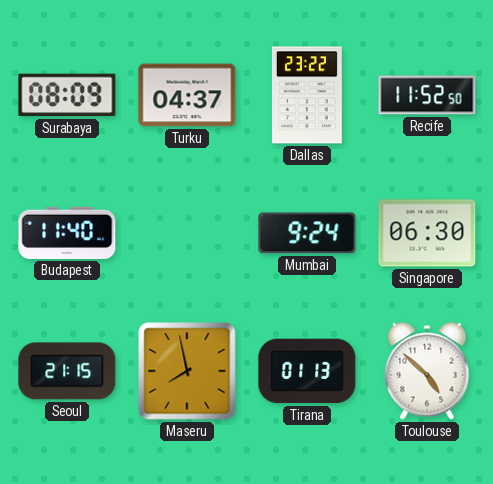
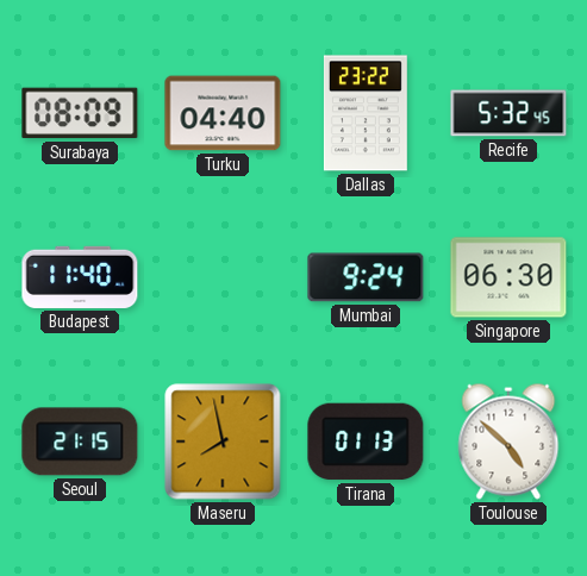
Turku: 04:37 -> 04:40
Recife: 11:52 -> 5:32
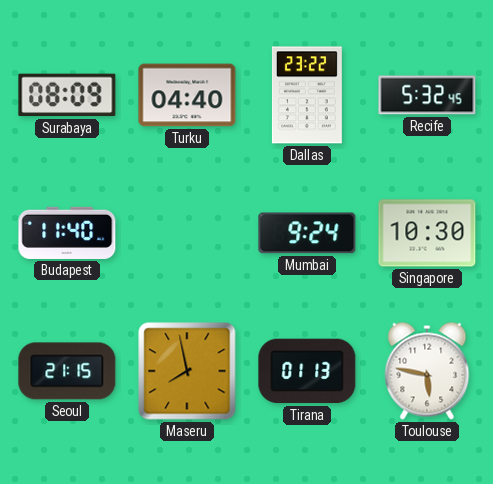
Singapore: 06:30 -> 10:30
Toulouse: 4:52 -> 5:47
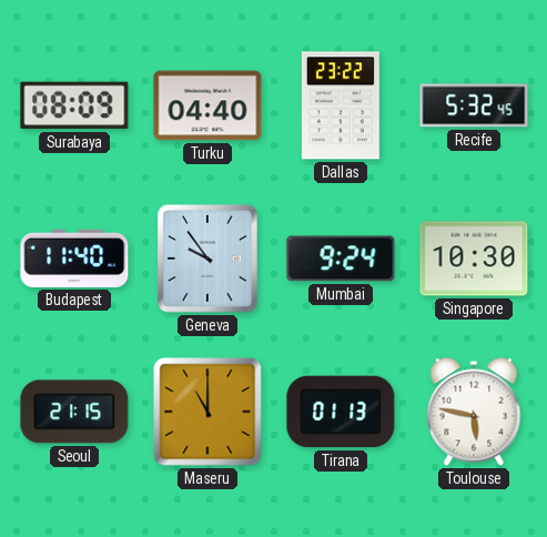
Geneva: none -> 9:54
Maseru: 7:58 -> 11:00
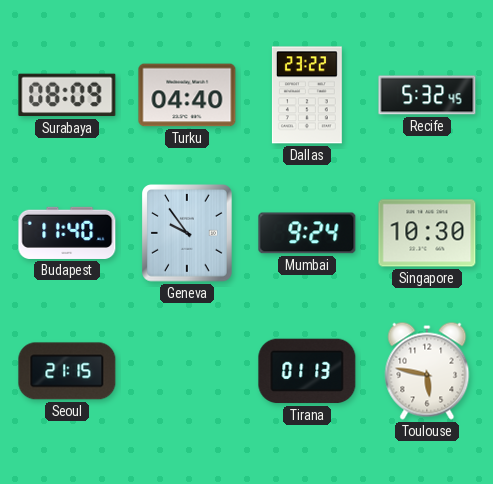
Maseru: 11:00 -> none
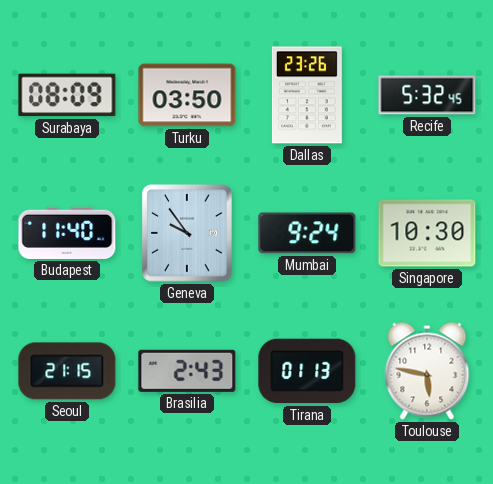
Turku: 04:40 -> 03:50
Dallas: 23:22 -> 23:26
Brasilia: none -> 2:43
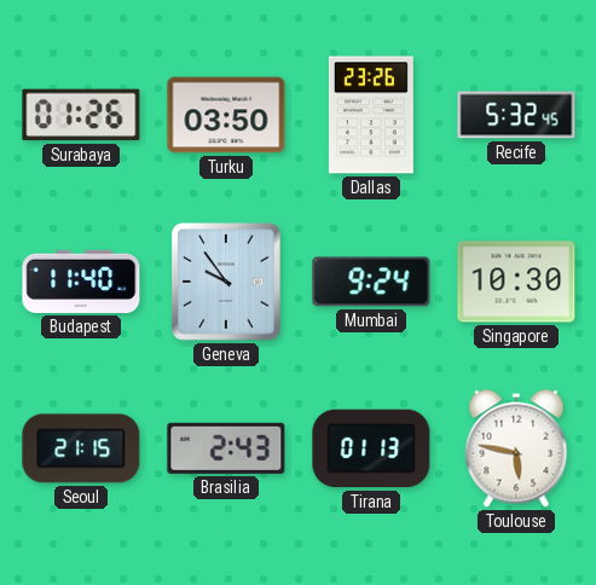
Surabaya: 08:09 -> 01:26
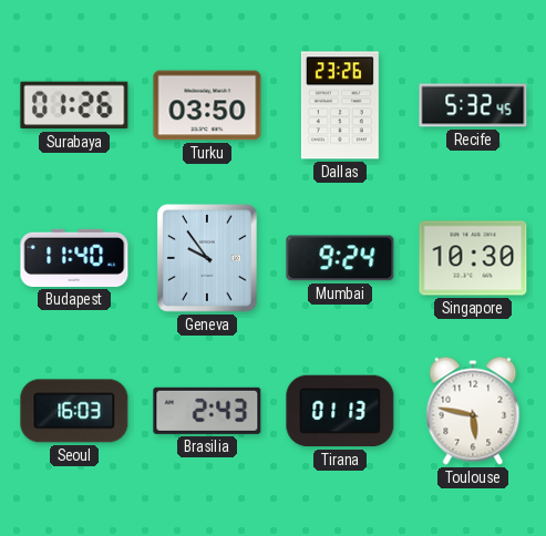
Seoul: 21:15 -> 16:03
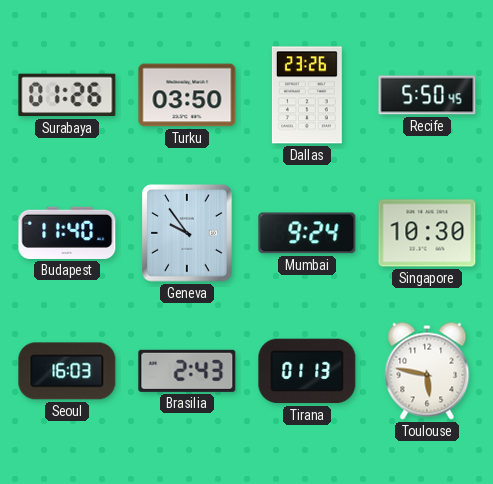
Recife: 5:32 -> 5:50
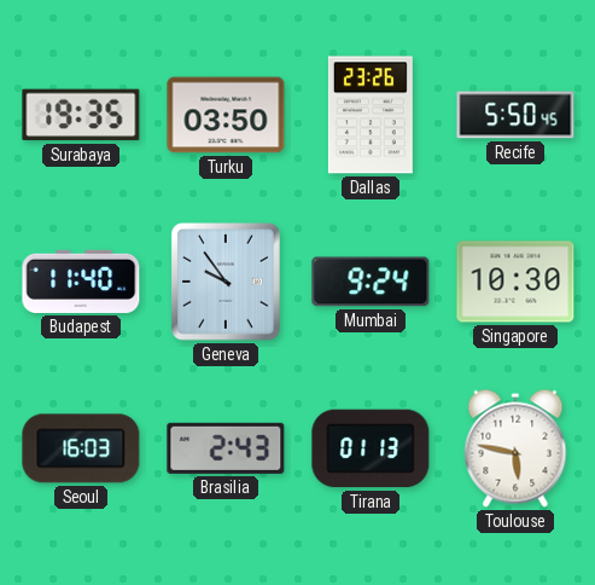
Surabaya: 01:26 -> 19:35
